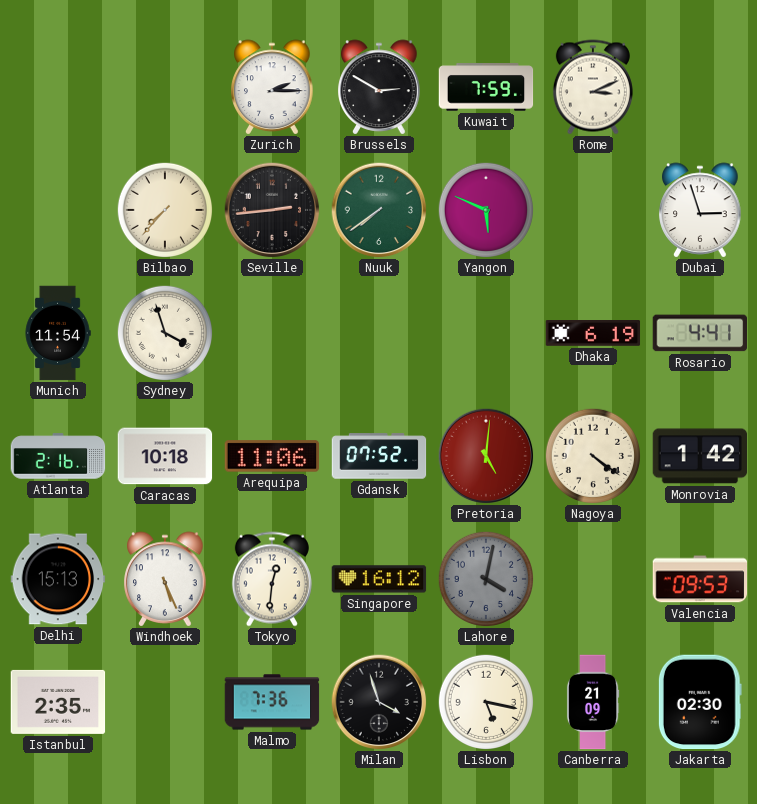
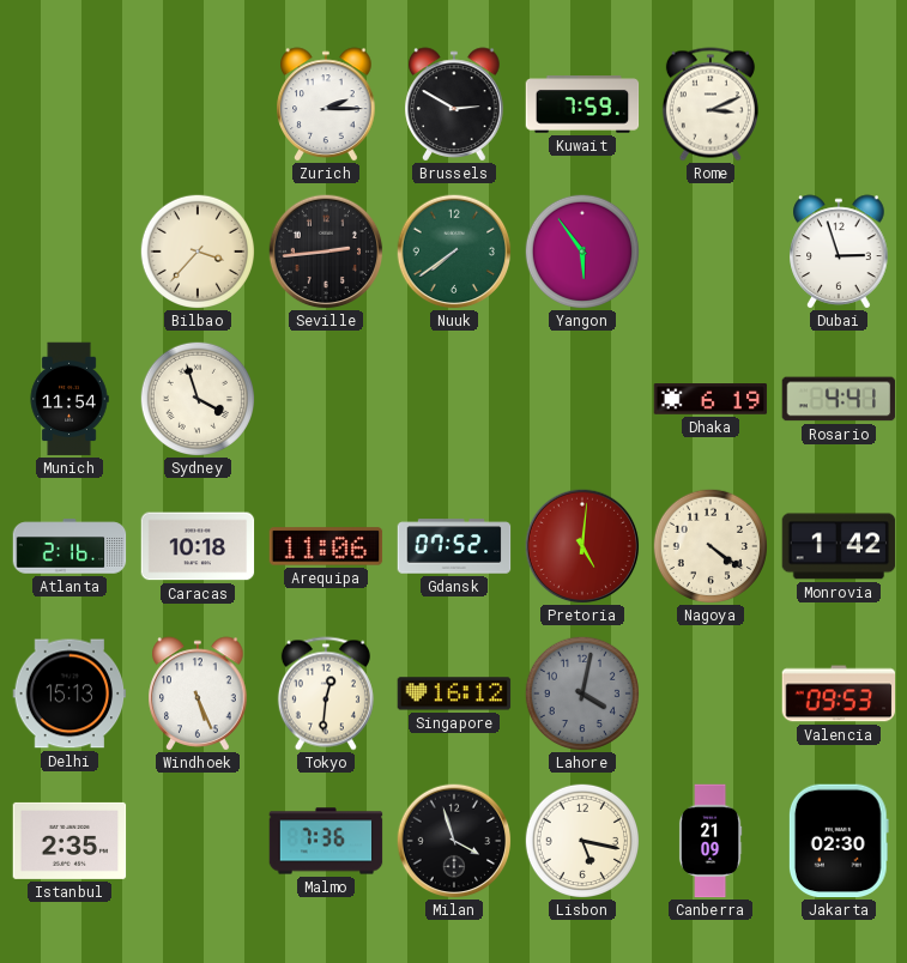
Bilbao: 7:37 -> 3:37
Yangon: 5:49 -> 5:54
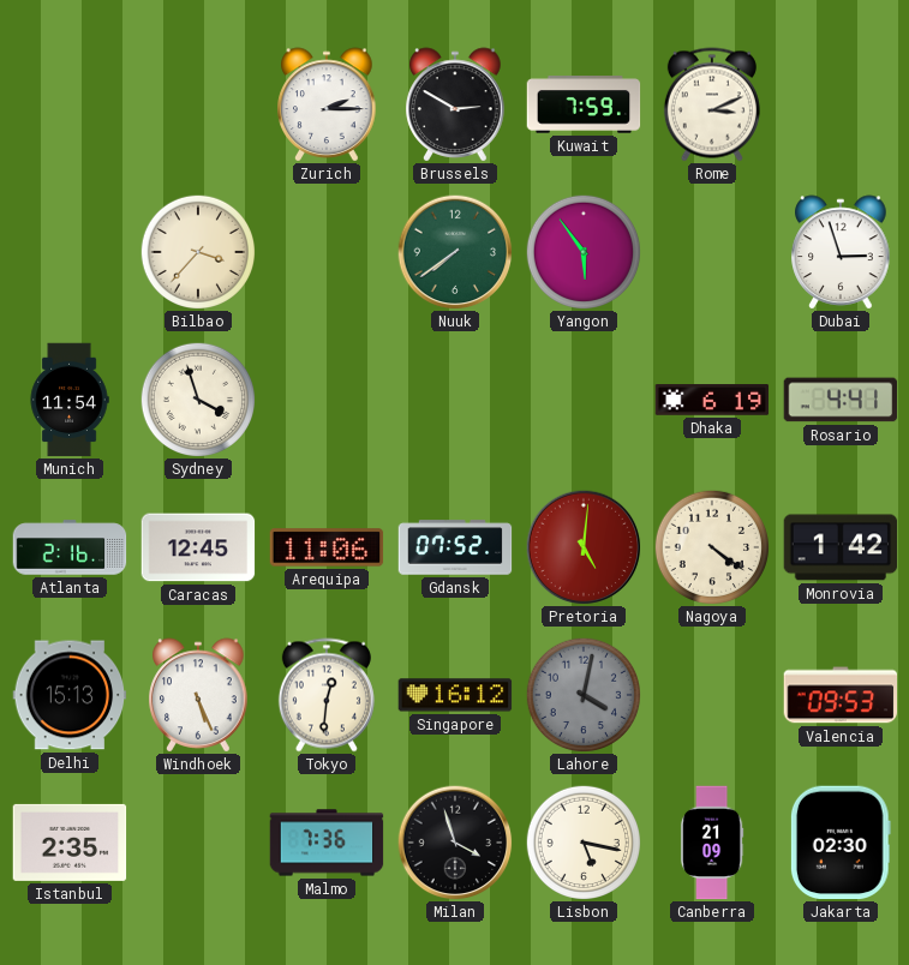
Seville: 2:44 -> none
Caracas: 10:18 -> 12:45
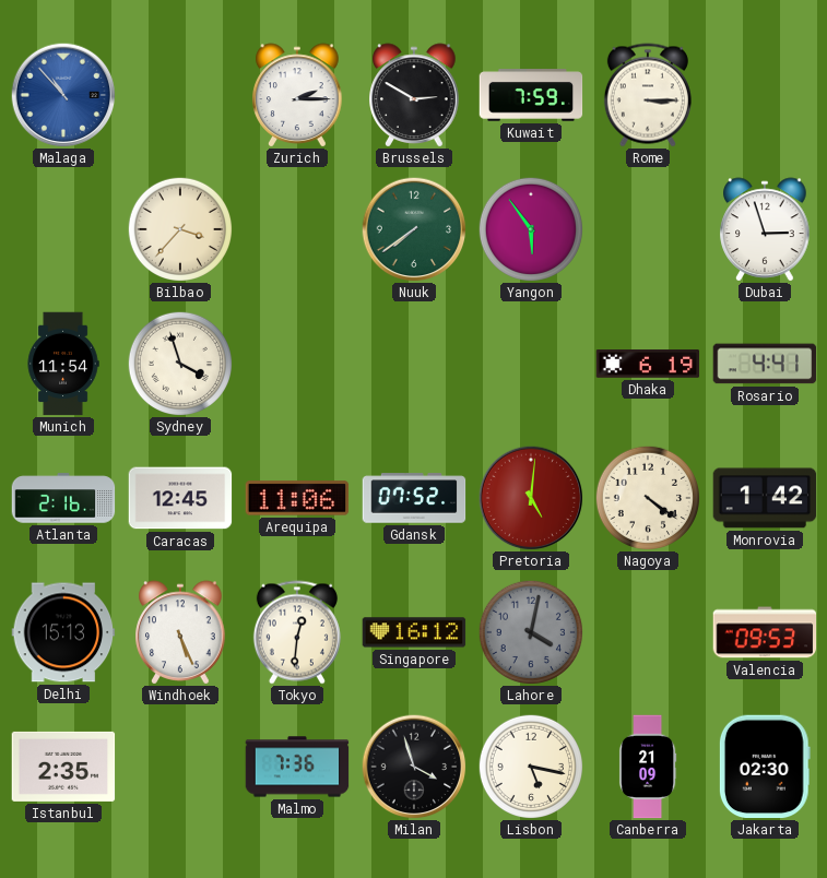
Malaga: none -> 10:53
Rome: 3:11 -> 3:15
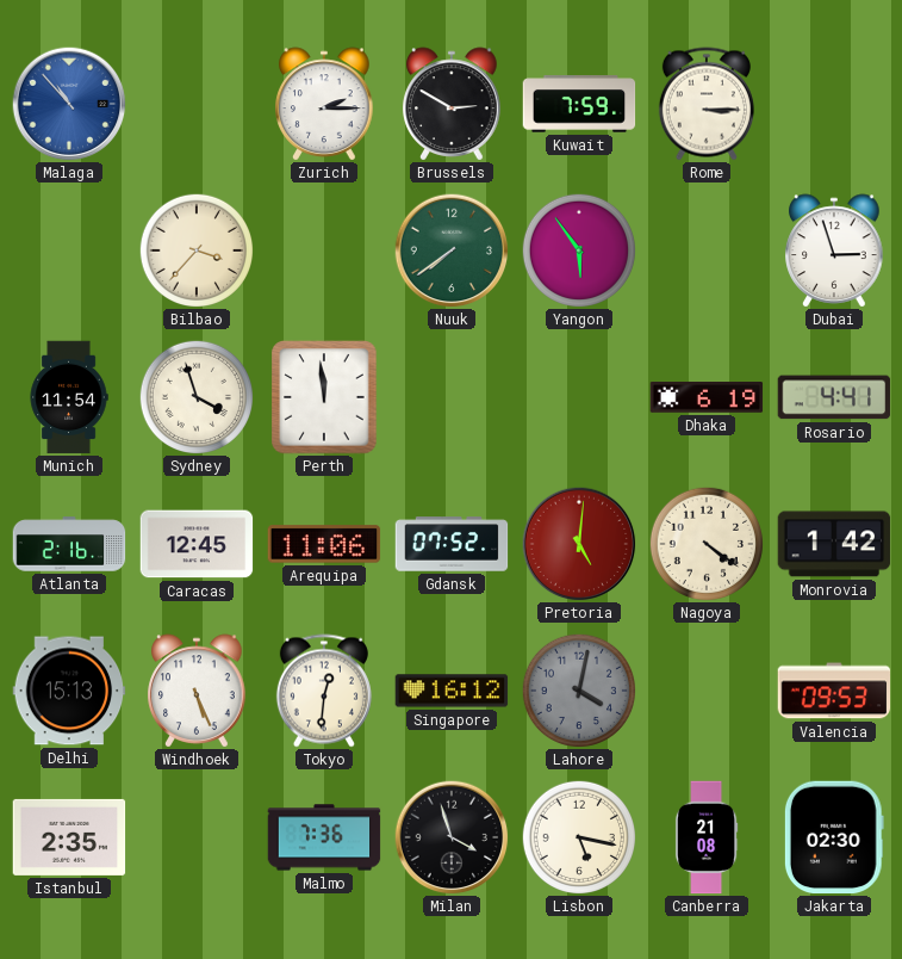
Perth: none -> 11:59
Canberra: 21:09 -> 21:08
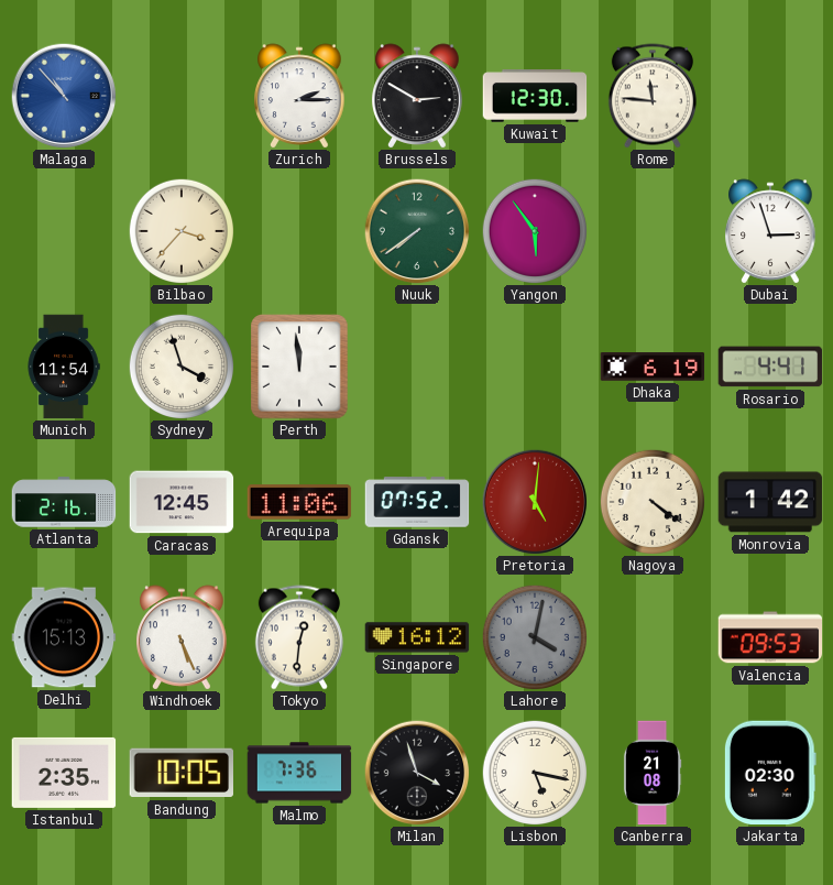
Kuwait: 7:59 -> 12:30
Rome: 3:15 -> 11:46
Bandung: none -> 10:05
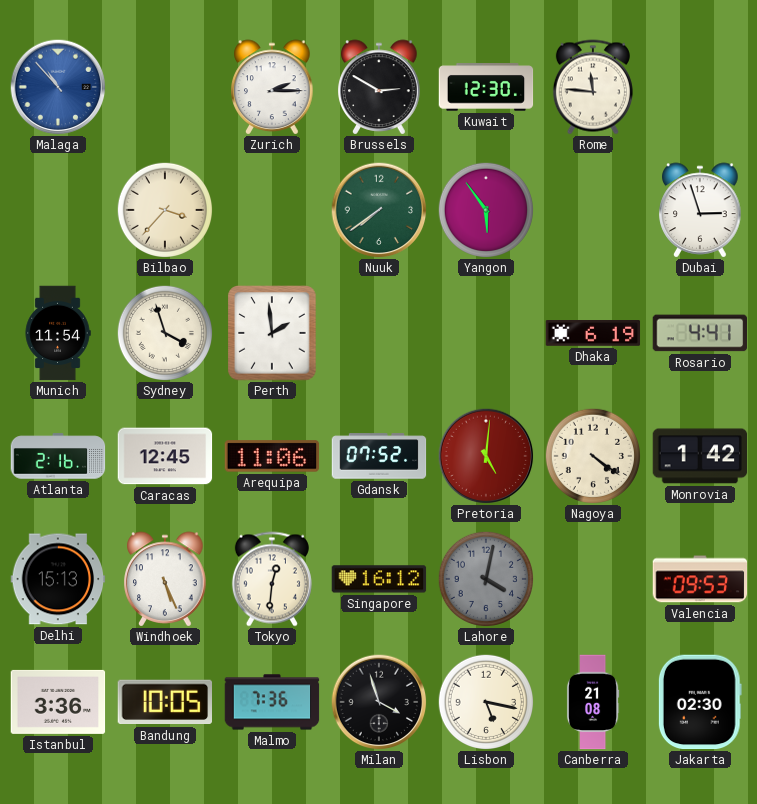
Perth: 11:59 -> 1:59
Istanbul: 2:35 -> 3:36
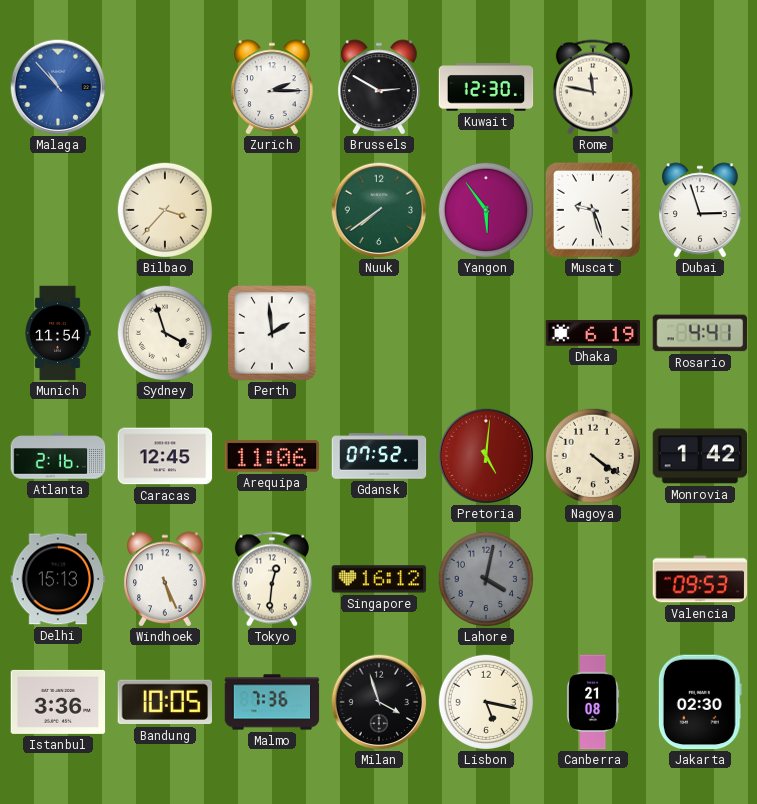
Rome: 11:46 -> 11:47
Muscat: none -> 9:27
